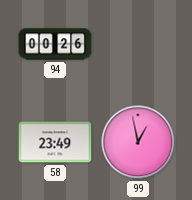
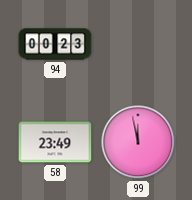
94: 00:26 -> 00:23
99: 12:58 -> 11:58
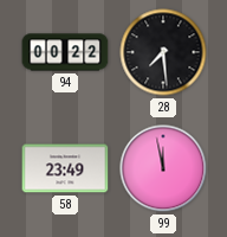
94: 00:23 -> 00:22
28: none -> 7:29
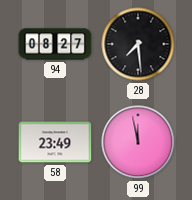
94: 00:22 -> 08:27
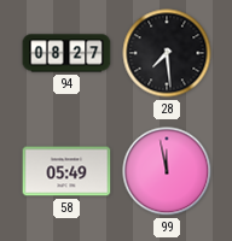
58: 23:49 -> 05:49
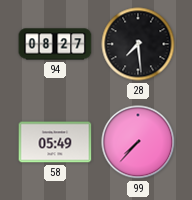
99: 11:58 -> 7:37
